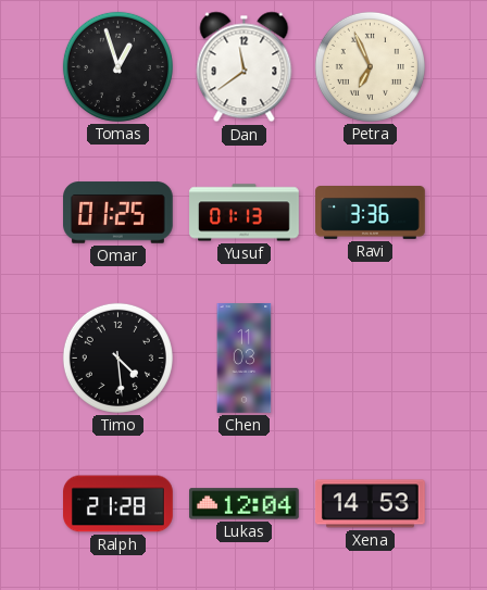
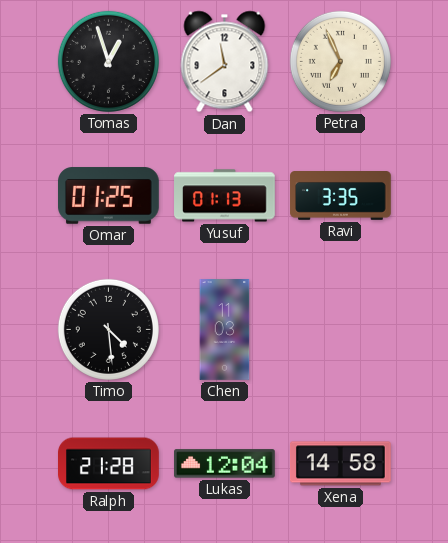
Ravi: 3:36 -> 3:35
Xena: 14:53 -> 14:58
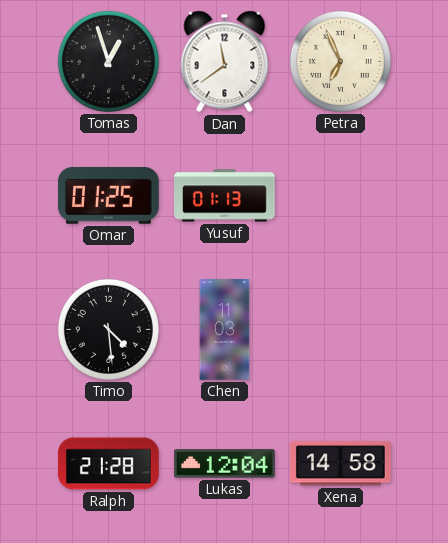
Ravi: 3:35 -> none
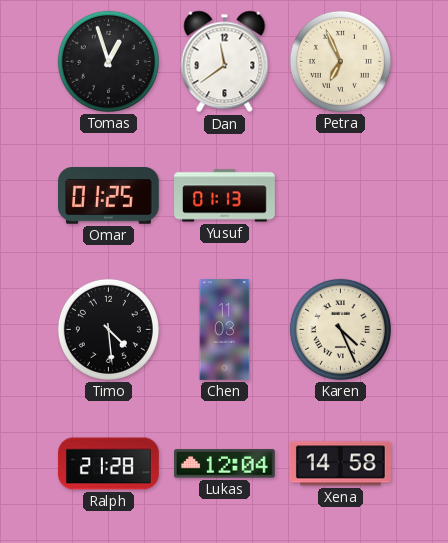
Karen: none -> 4:26
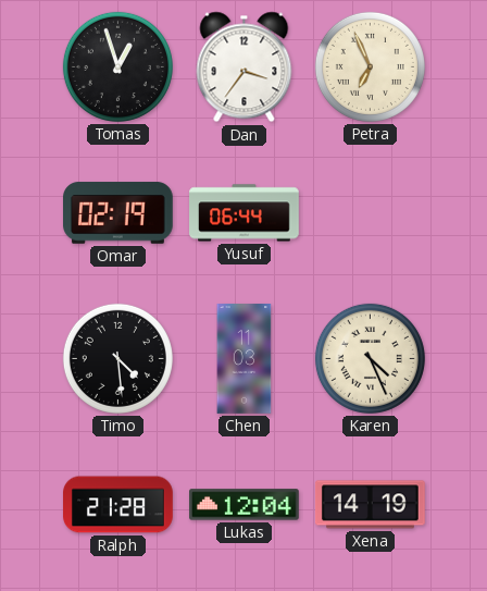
Dan: 11:39 -> 3:36
Omar: 01:25 -> 02:19
Yusuf: 01:13 -> 06:44
Xena: 14:58 -> 14:19
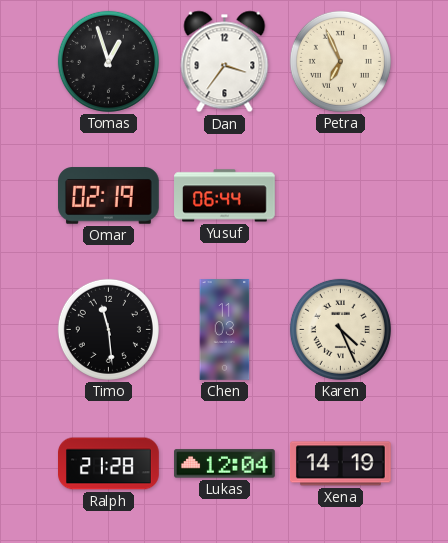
Timo: 4:29 -> 11:29
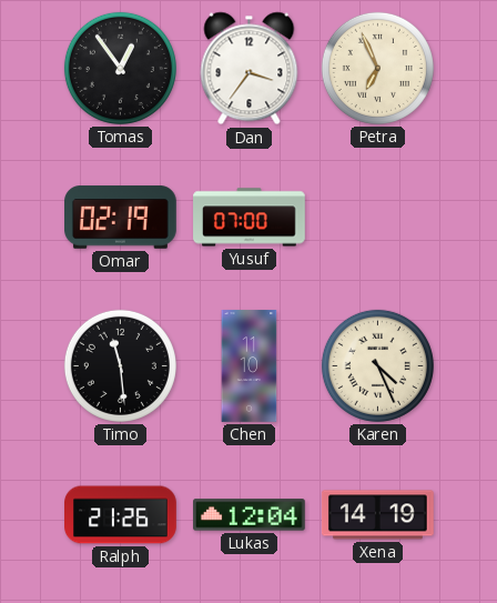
Tomas: 12:57 -> 12:54
Yusuf: 06:44 -> 07:00
Chen: 11:03 -> 11:10
Ralph: 21:28 -> 21:26
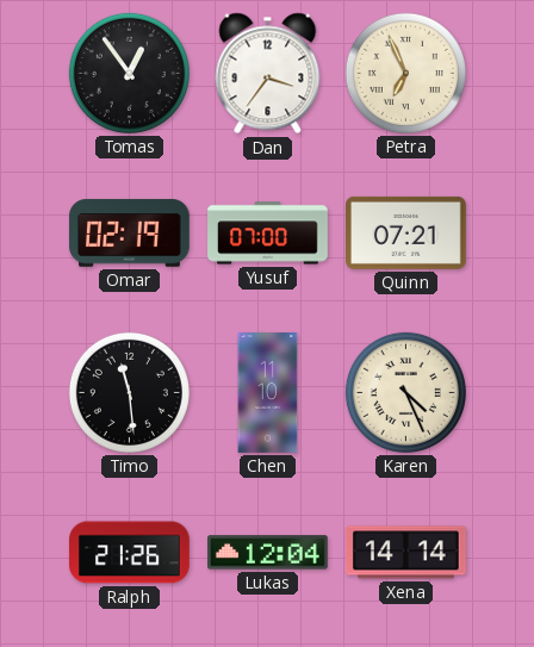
Quinn: none -> 07:21
Xena: 14:19 -> 14:14
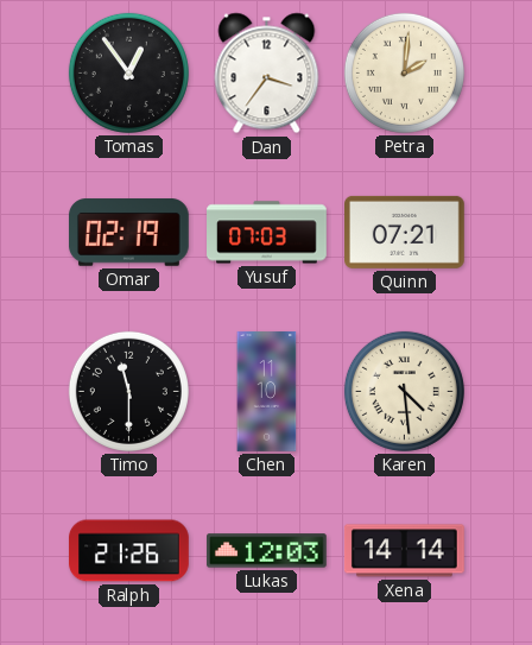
Petra: 6:56 -> 2:01
Yusuf: 07:00 -> 07:03
Timo: 11:29 -> 11:30
Karen: 4:26 -> 4:29
Lukas: 12:04 -> 12:03
